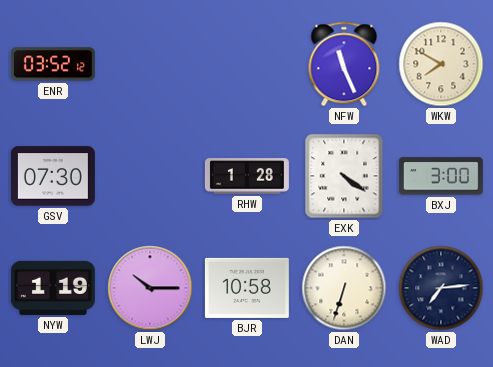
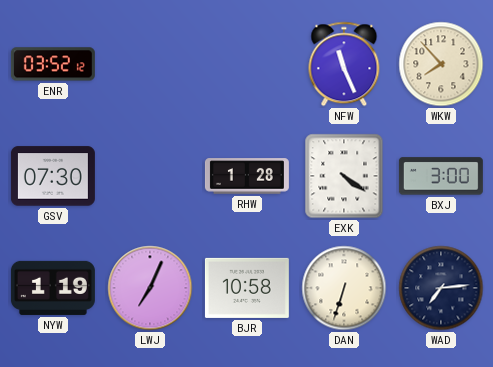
WKW: 7:50 -> 7:53
LWJ: 10:15 -> 7:04
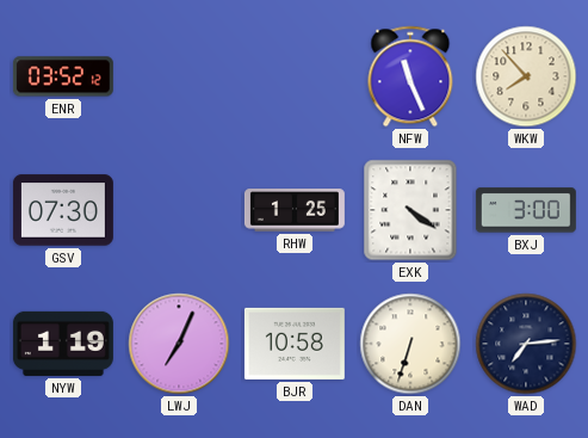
RHW: 1:28 -> 1:25
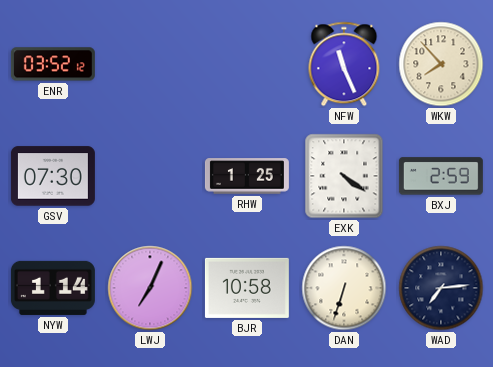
BXJ: 3:00 -> 2:59
NYW: 1:19 -> 1:14
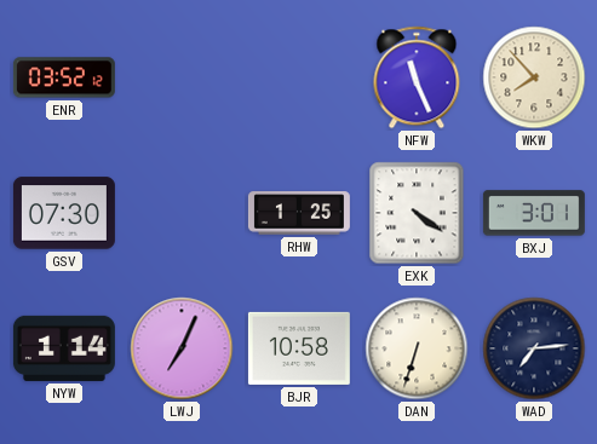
BXJ: 2:59 -> 3:01
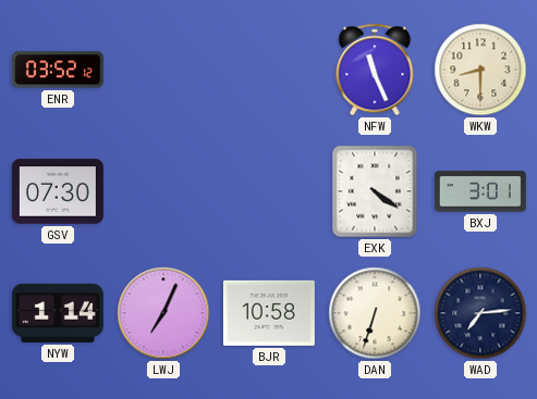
WKW: 7:53 -> 8:30
RHW: 1:25 -> none
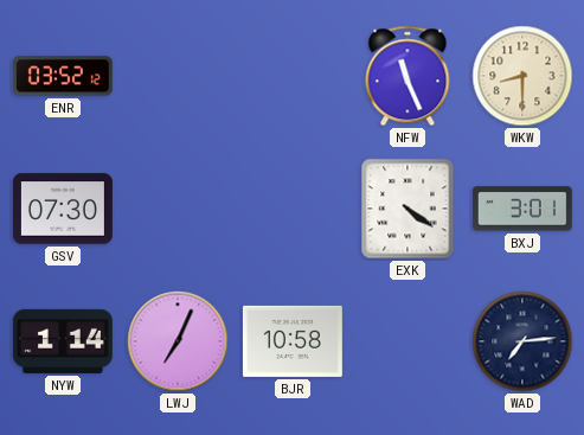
DAN: 6:33 -> none
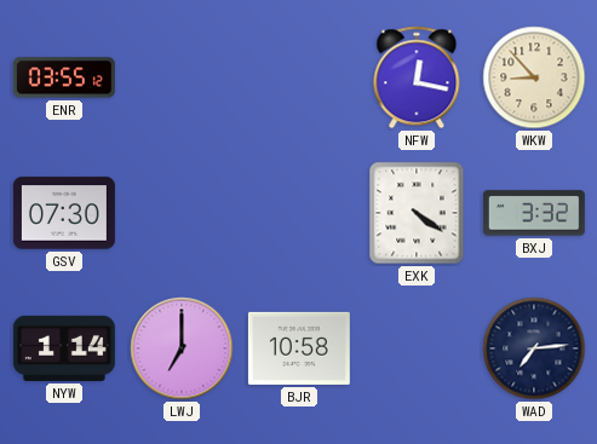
ENR: 03:52 -> 03:55
NFW: 11:26 -> 12:17
WKW: 8:30 -> 8:53
BXJ: 3:01 -> 3:32
LWJ: 7:04 -> 7:00
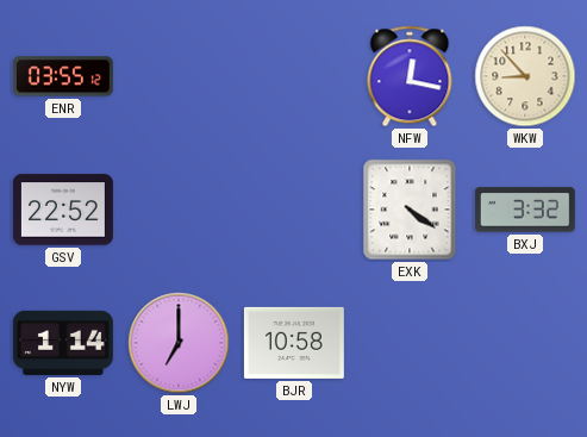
GSV: 07:30 -> 22:52
WAD: 7:14 -> none
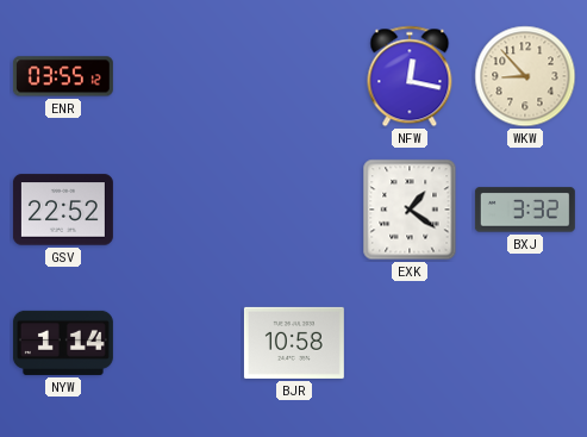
EXK: 4:21 -> 1:21
LWJ: 7:00 -> none
